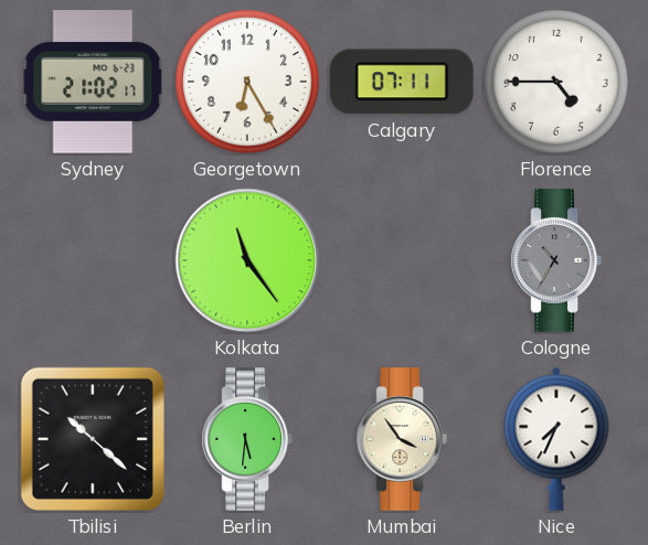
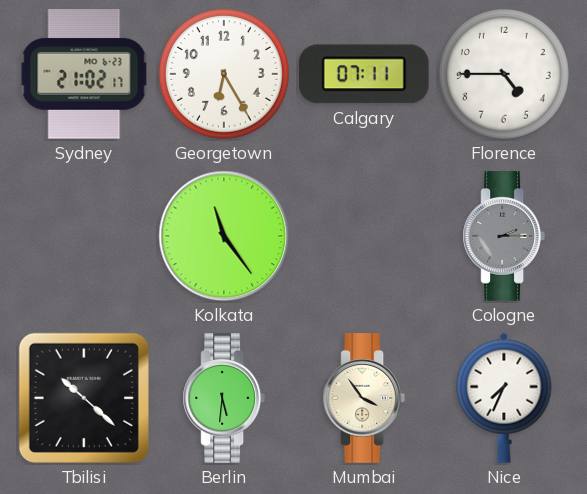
Cologne: 10:35 -> 2:15
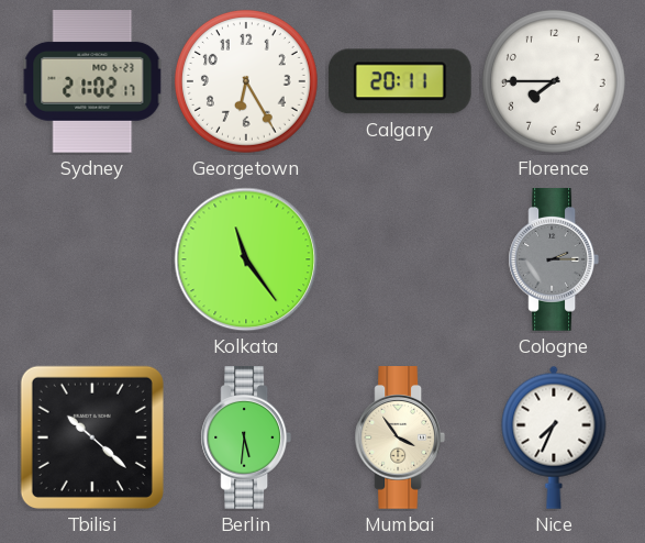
Calgary: 07:11 -> 20:11
Florence: 4:45 -> 7:45
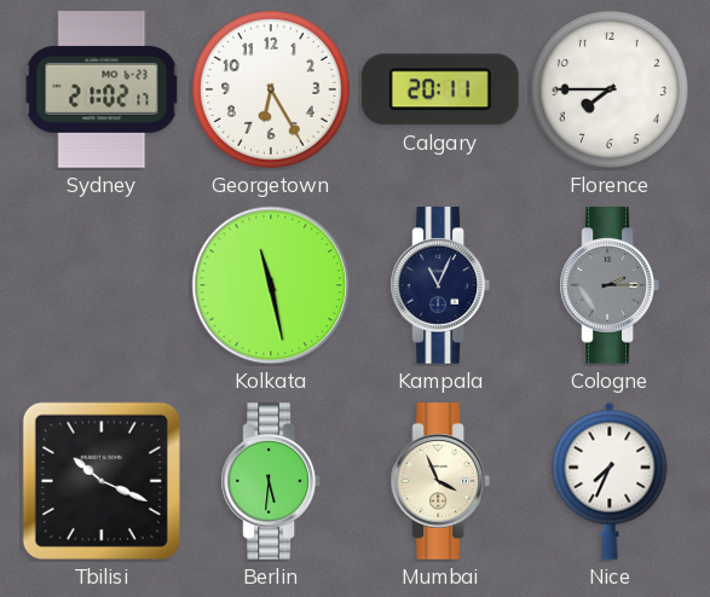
Kolkata: 11:24 -> 11:28
Kampala: none -> 11:04
Tbilisi: 10:22 -> 10:19
Mumbai: 3:54 -> 3:56
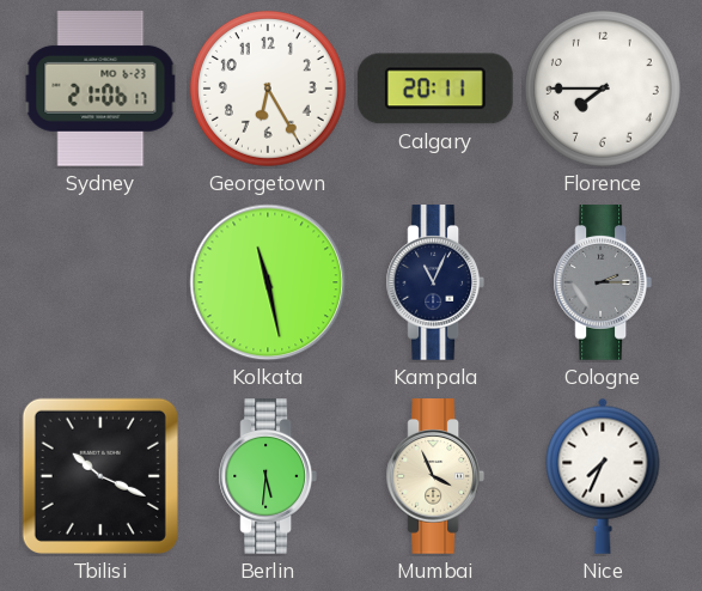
Sydney: 21:02 -> 21:06
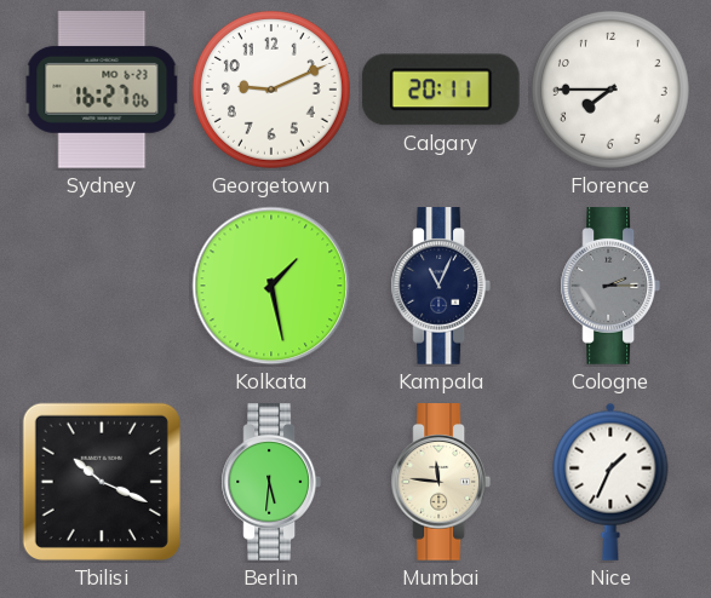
Sydney: 21:06 -> 16:27
Georgetown: 6:25 -> 9:11
Kolkata: 11:28 -> 1:28
Mumbai: 3:56 -> 11:46
Nice: 7:34 -> 1:34
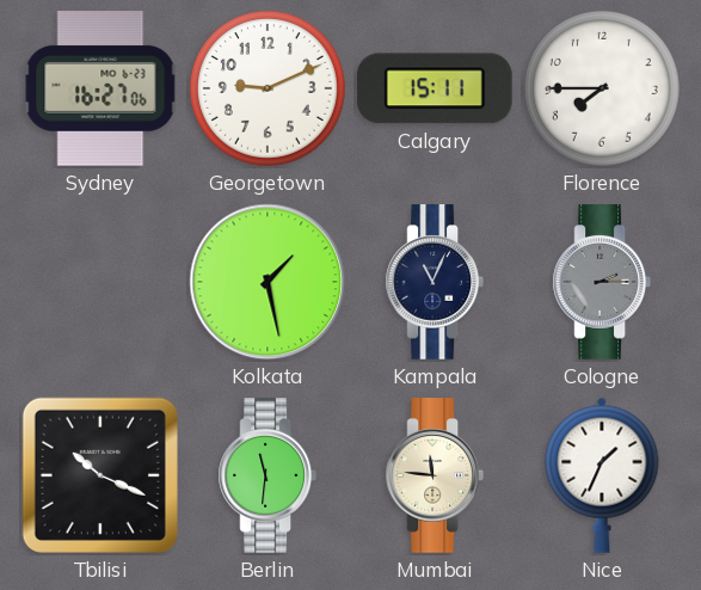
Calgary: 20:11 -> 15:11
Berlin: 5:31 -> 11:31
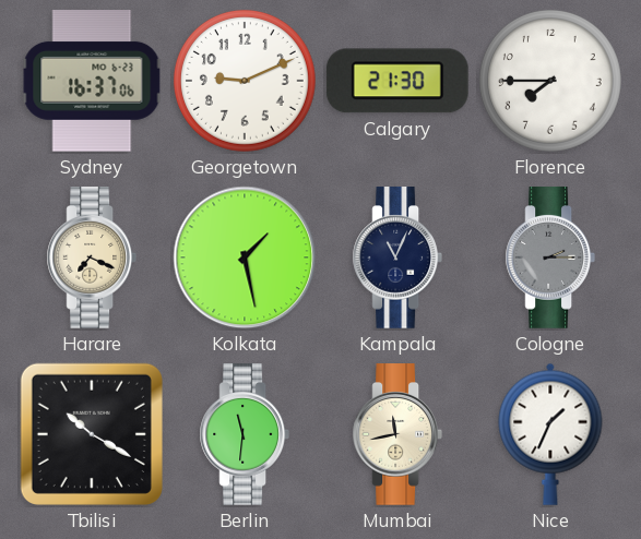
Sydney: 16:27 -> 16:37
Calgary: 15:11 -> 21:30
Harare: none -> 7:19
Tbilisi: 10:19 -> 10:20
Mumbai: 11:46 -> 11:43
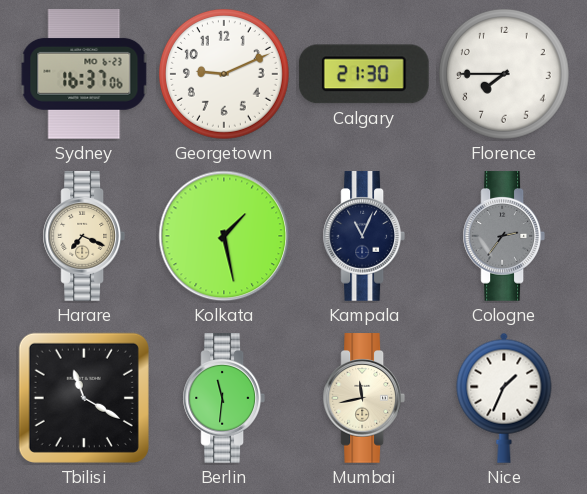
Cologne: 2:15 -> 2:36
Tbilisi: 10:20 -> 11:20
